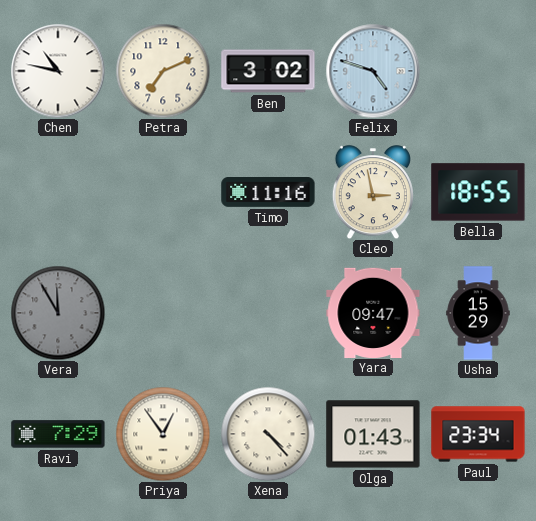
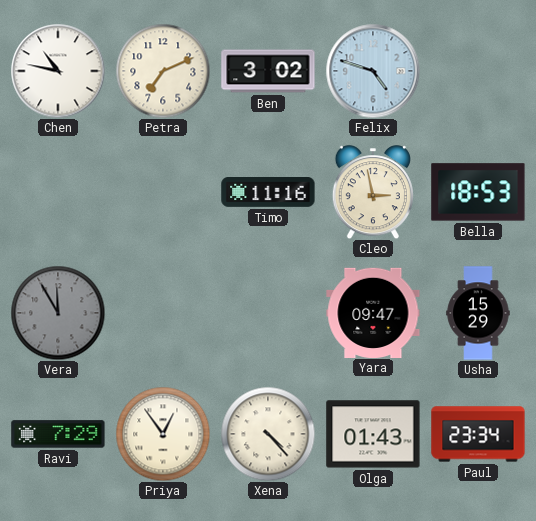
Bella: 18:55 -> 18:53
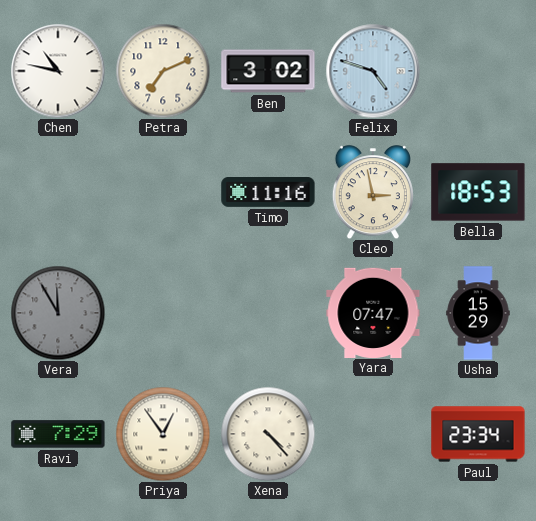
Yara: 09:47 -> 07:47
Olga: 01:43 -> none
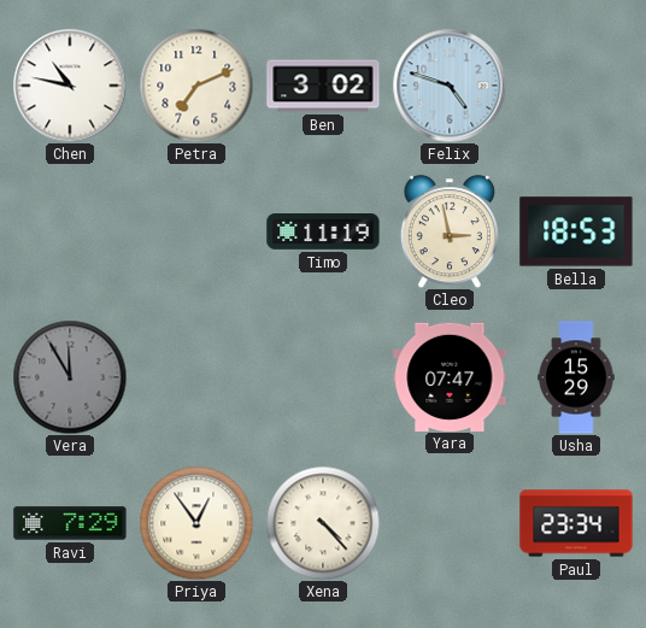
Timo: 11:16 -> 11:19
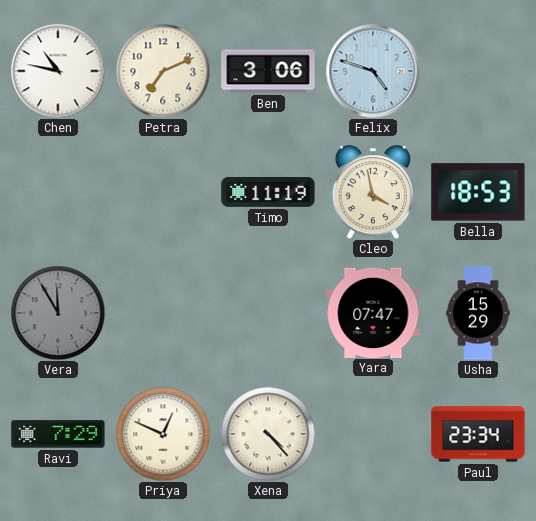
Ben: 3:02 -> 3:06
Cleo: 2:58 -> 3:58
Priya: 12:54 -> 12:49
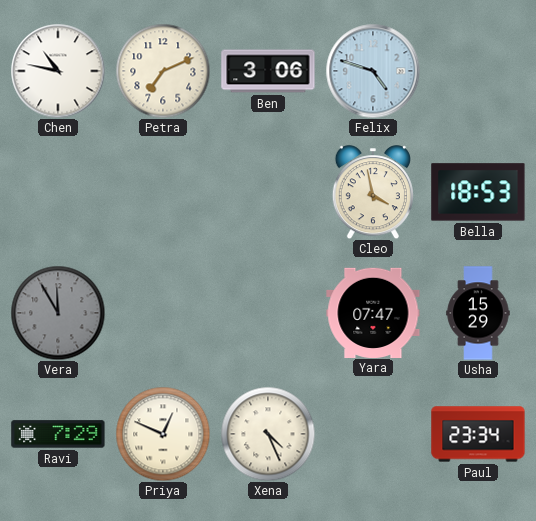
Timo: 11:19 -> none
Xena: 4:23 -> 4:26
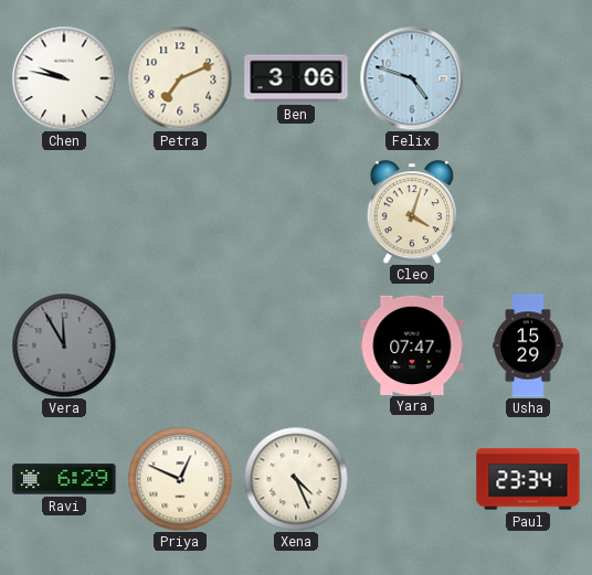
Chen: 10:47 -> 9:47
Cleo: 3:58 -> 4:03
Bella: 18:53 -> none
Ravi: 7:29 -> 6:29
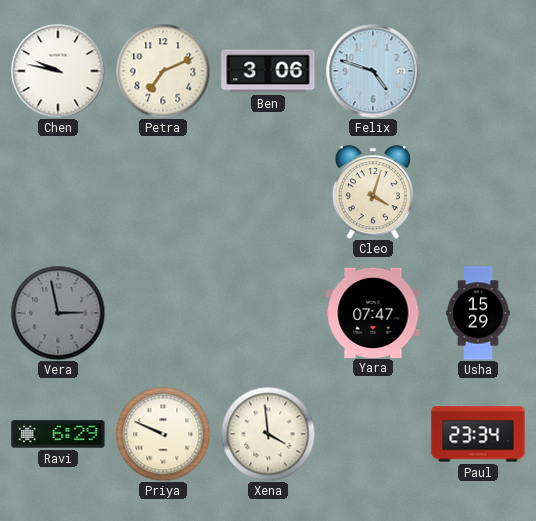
Vera: 11:55 -> 2:58
Priya: 12:49 -> 9:49
Xena: 4:26 -> 3:59
